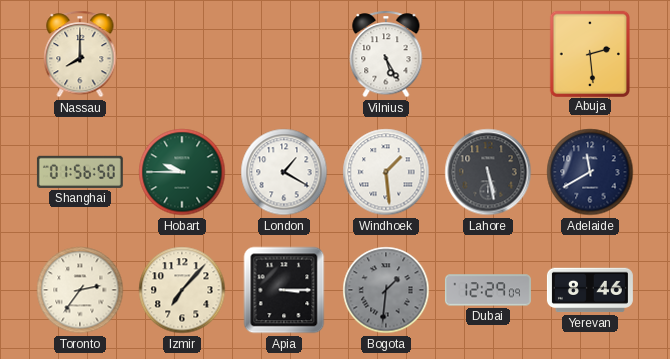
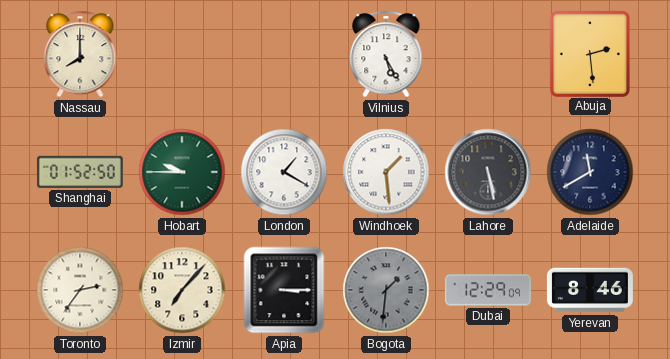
Shanghai: 01:56 -> 01:52
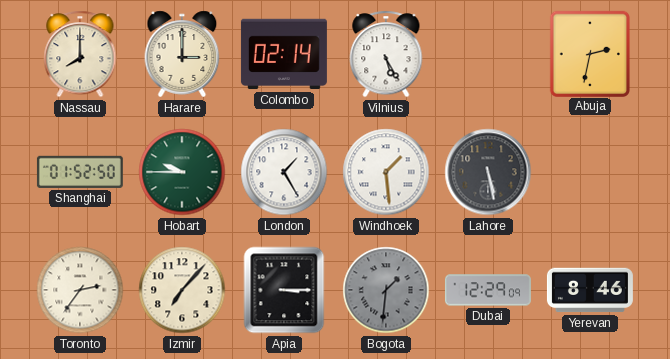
Harare: none -> 3:00
Colombo: none -> 02:14
Abuja: 2:29 -> 2:32
London: 1:20 -> 1:25
Adelaide: 11:40 -> none
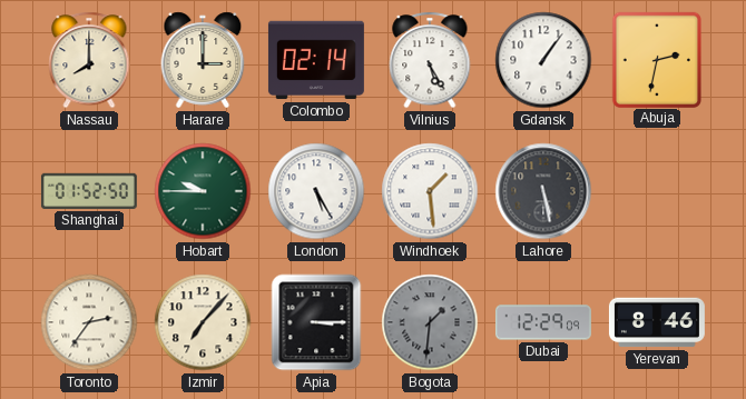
Gdansk: none -> 1:06
London: 1:25 -> 5:25
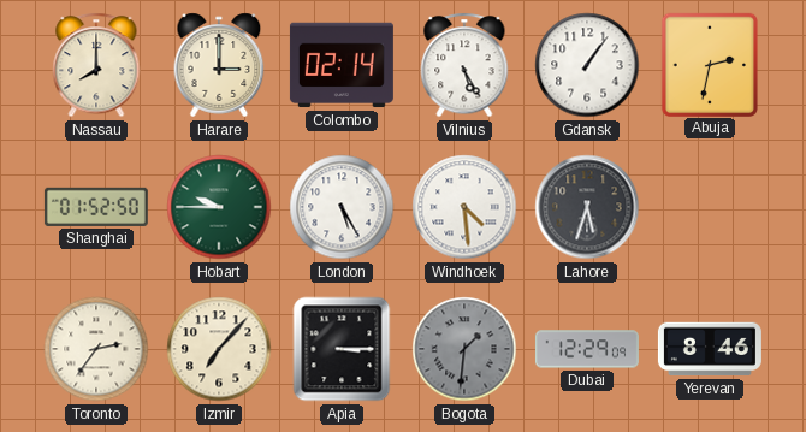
Windhoek: 1:29 -> 4:29
Lahore: 5:28 -> 5:33
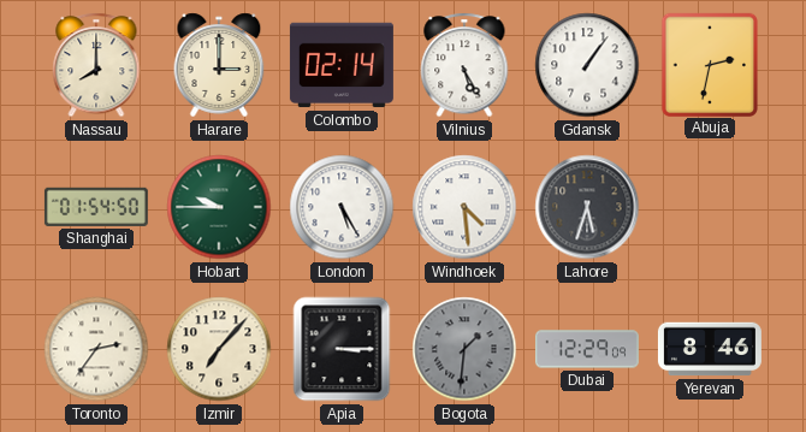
Shanghai: 01:52 -> 01:54
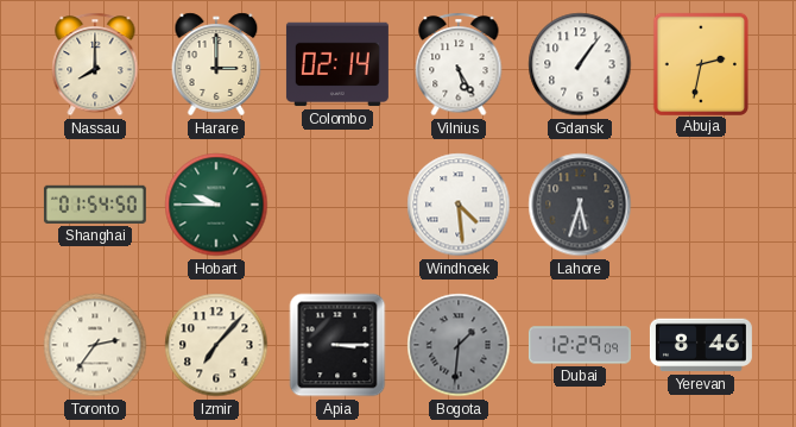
London: 5:25 -> none
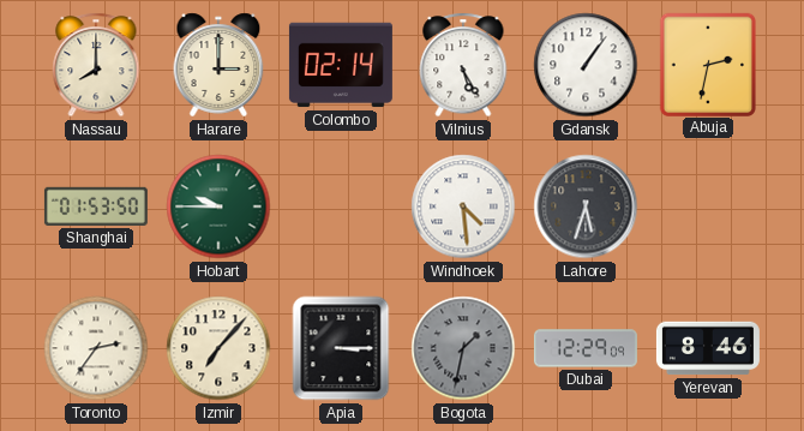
Shanghai: 01:54 -> 01:53
Bogota: 1:31 -> 1:32
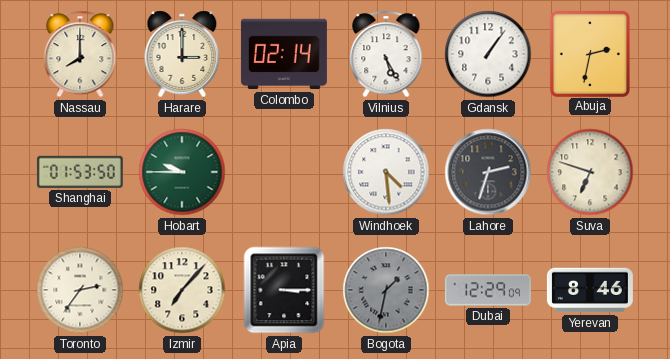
Lahore: 5:33 -> 2:33
Suva: none -> 6:48
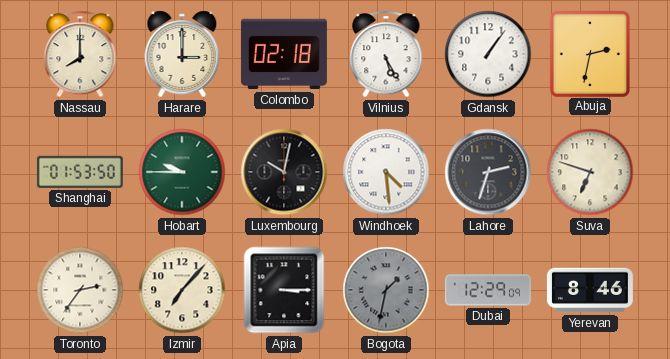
Colombo: 02:14 -> 02:18
Luxembourg: none -> 10:02
